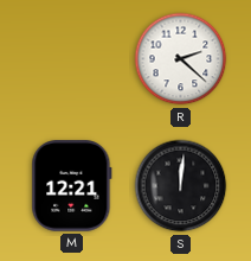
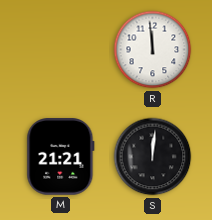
R: 2:22 -> 11:59
M: 12:21 -> 21:21
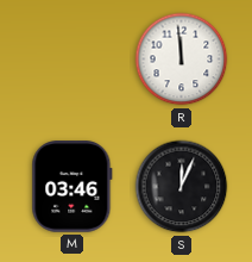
M: 21:21 -> 03:46
S: 12:01 -> 12:04
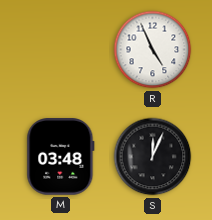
R: 11:59 -> 4:56
M: 03:46 -> 03:48
